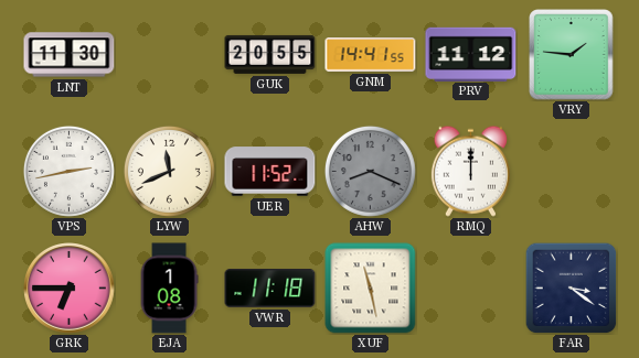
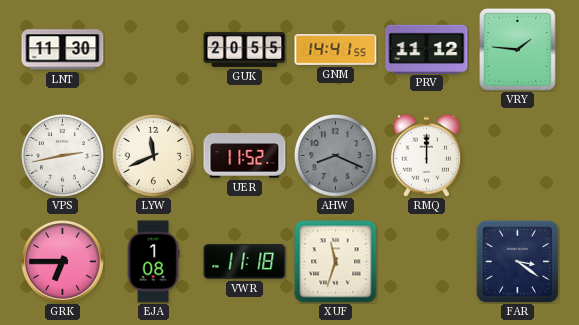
XUF: 11:28 -> 11:33
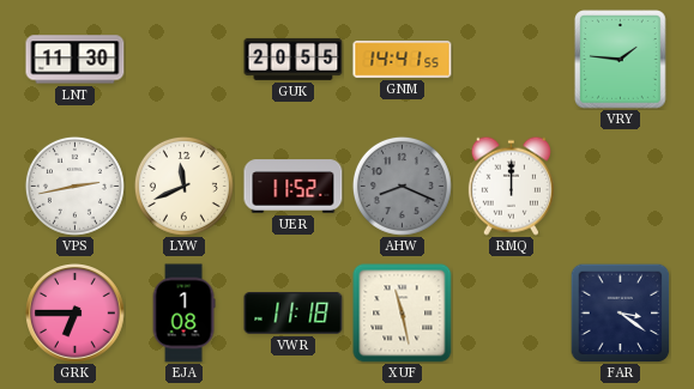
PRV: 11:12 -> none
XUF: 11:33 -> 11:28
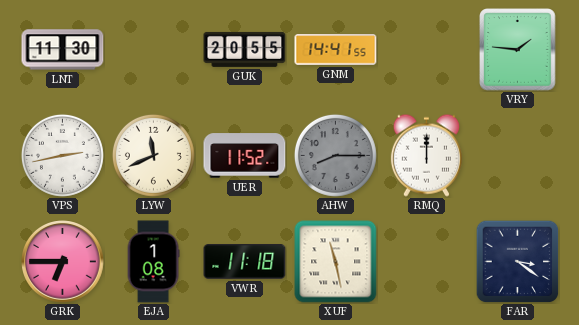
AHW: 8:19 -> 8:15
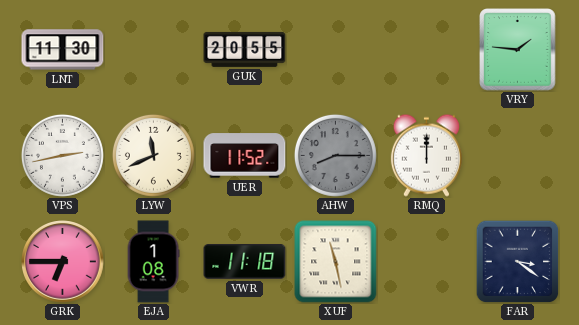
GNM: 14:41 -> none
